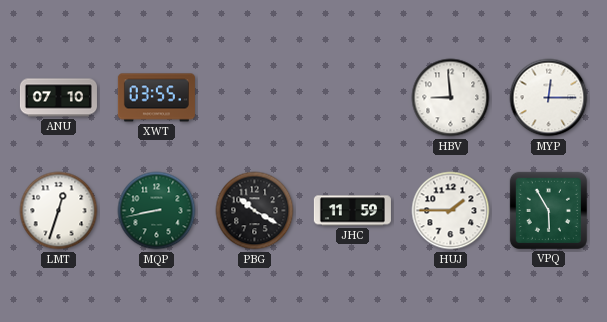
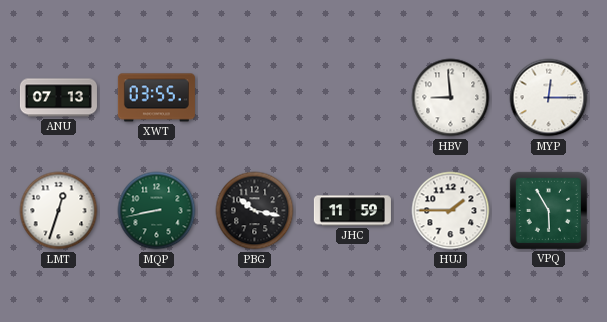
ANU: 07:10 -> 07:13
PBG: 10:20 -> 10:17
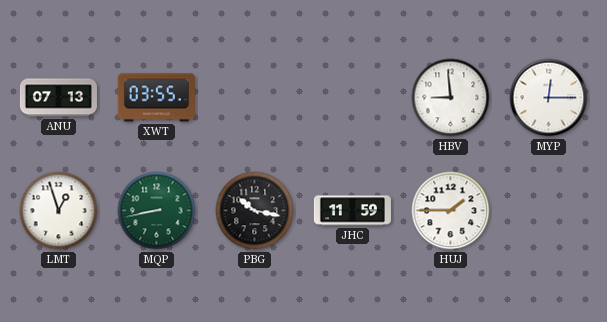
LMT: 12:33 -> 12:57
VPQ: 5:55 -> none
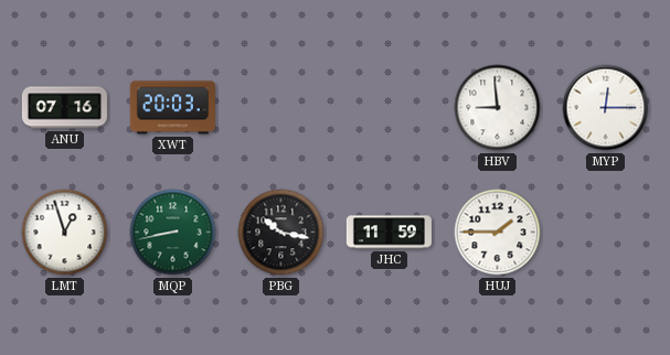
ANU: 07:13 -> 07:16
XWT: 03:55 -> 20:03
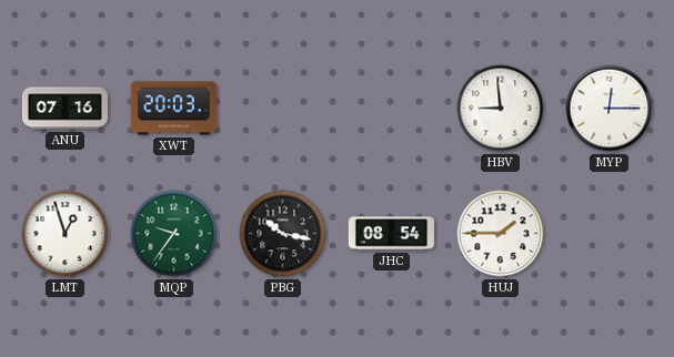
MQP: 8:43 -> 9:36
JHC: 11:59 -> 08:54
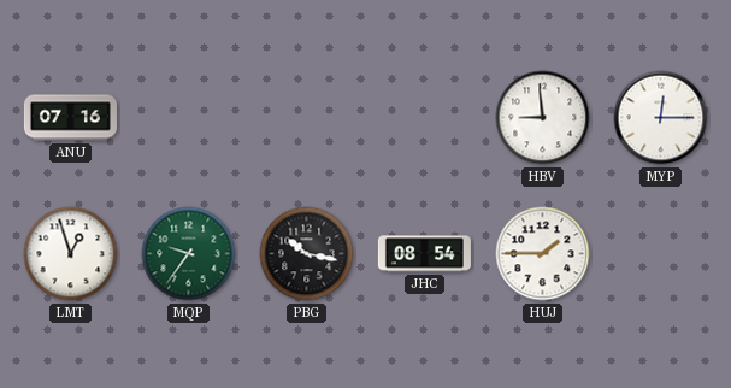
XWT: 20:03 -> none
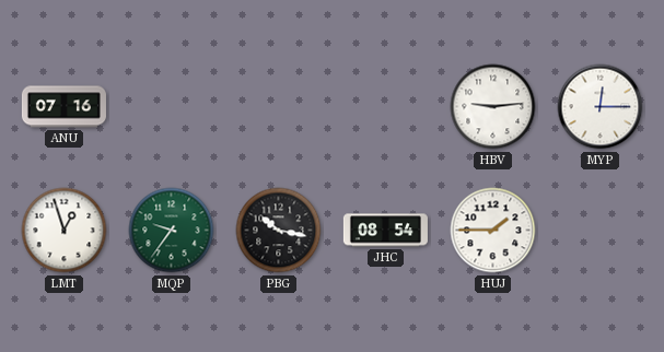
HBV: 8:59 -> 9:14
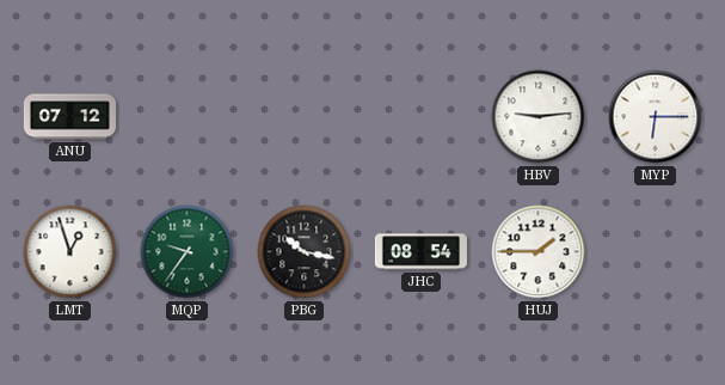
ANU: 07:16 -> 07:12
MYP: 12:15 -> 6:15
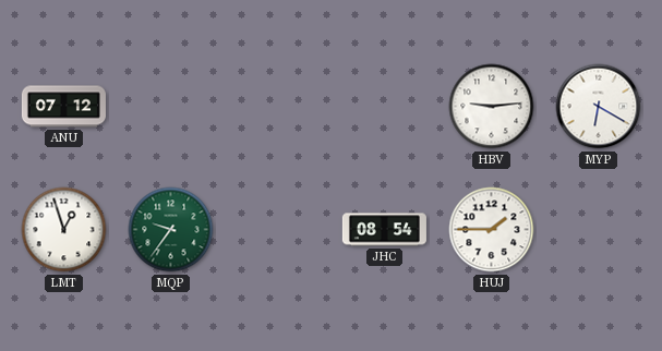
MYP: 6:15 -> 6:20
PBG: 10:17 -> none
